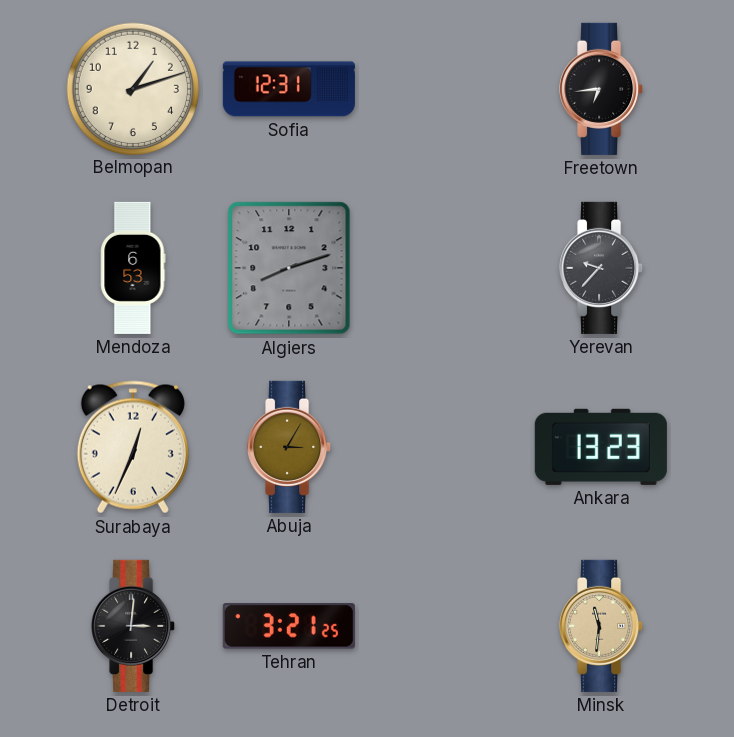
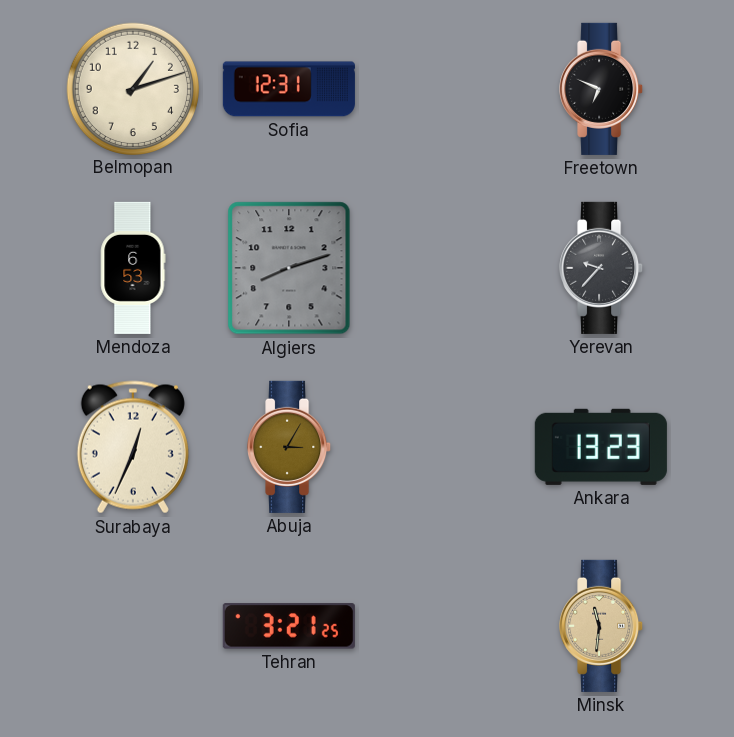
Freetown: 6:44 -> 6:49
Detroit: 3:01 -> none
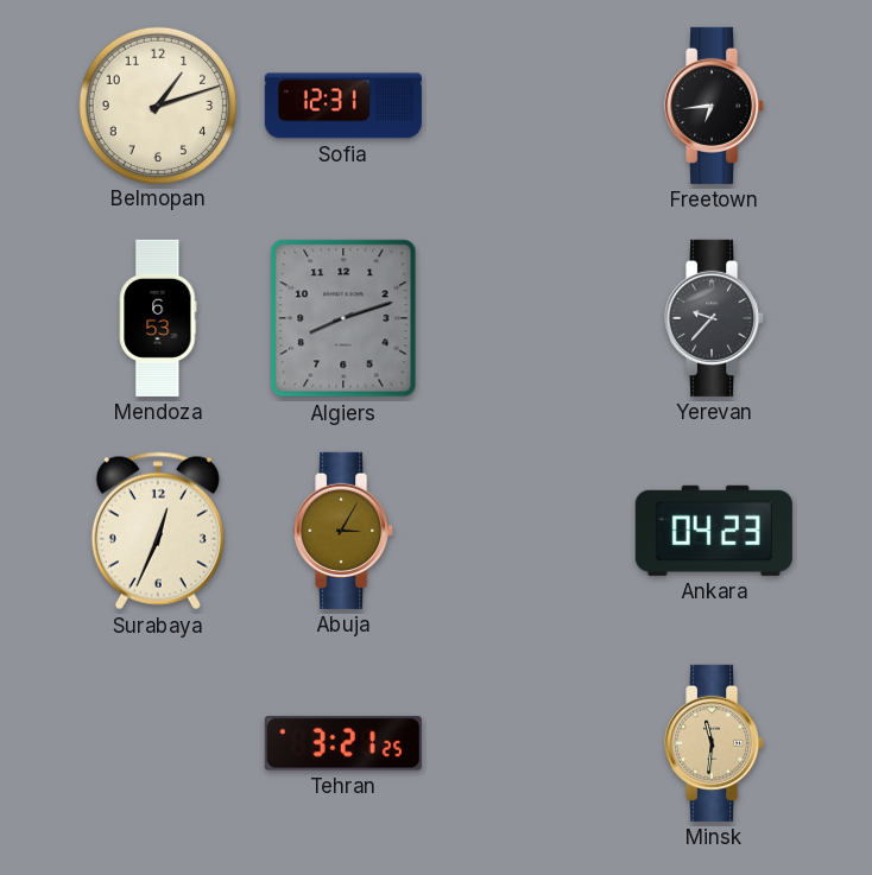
Freetown: 6:49 -> 6:44
Ankara: 13:23 -> 04:23
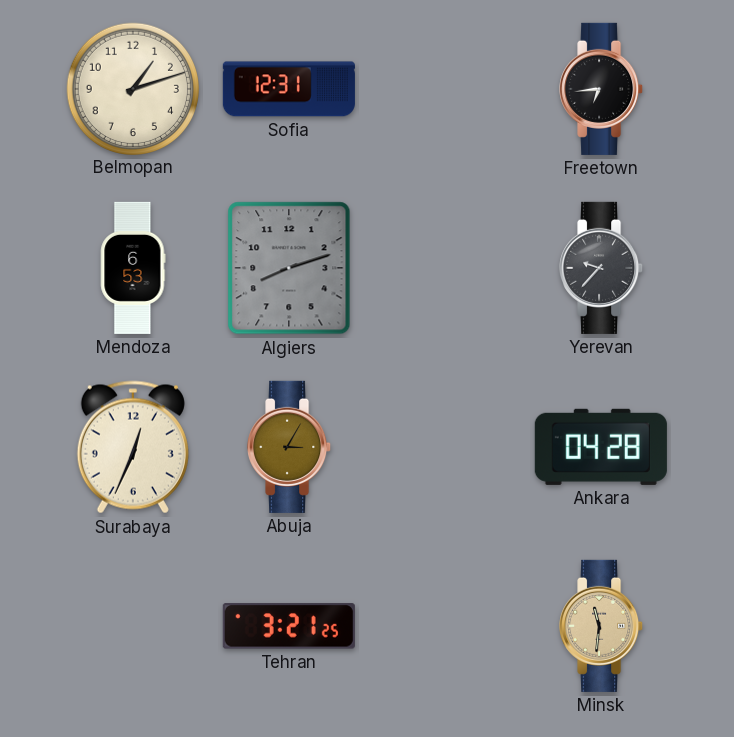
Ankara: 04:23 -> 04:28
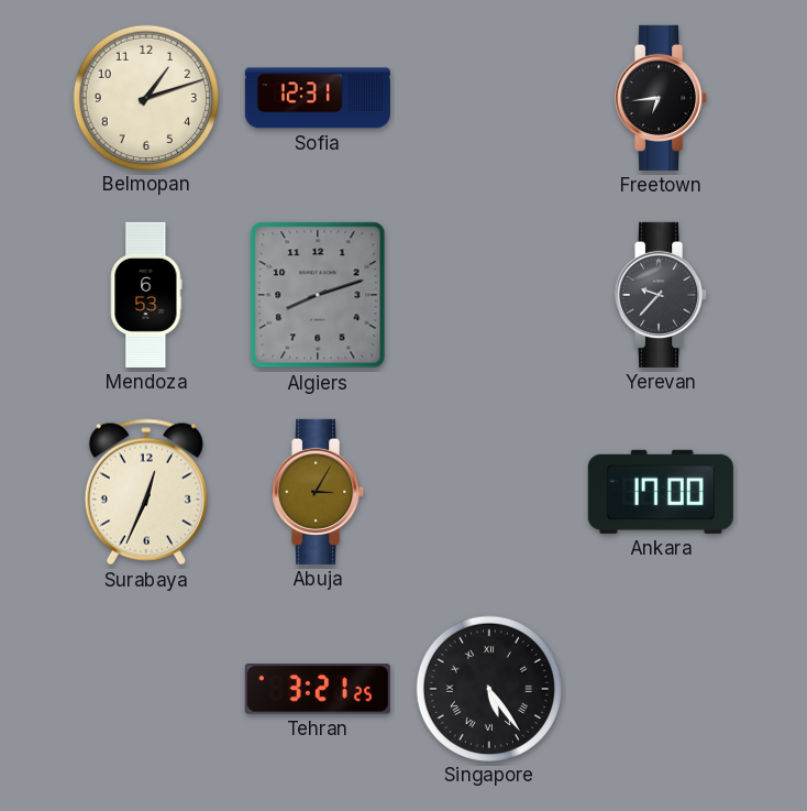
Ankara: 04:28 -> 17:00
Singapore: none -> 5:24
Minsk: 11:31 -> none
